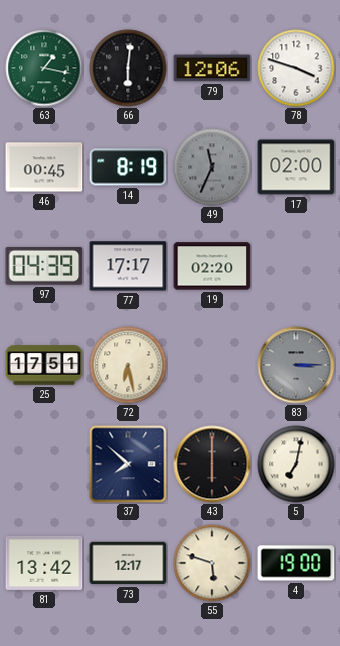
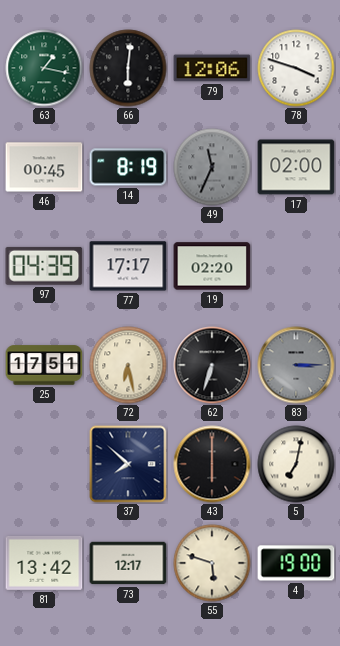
62: none -> 6:33
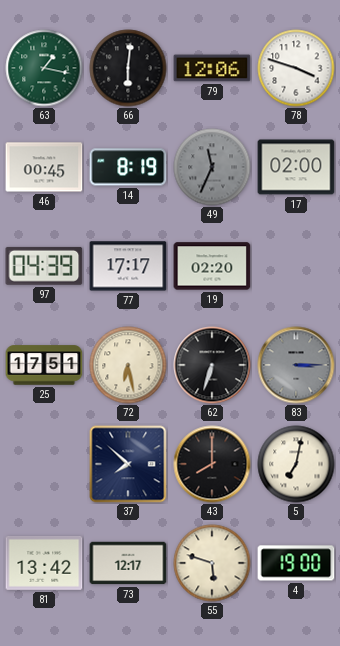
43: 6:00 -> 8:00
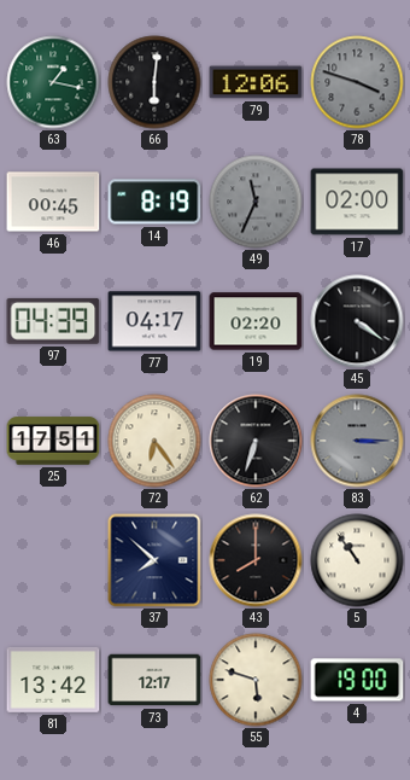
78 dial: white -> grey
77: 17:17 -> 04:17
45: none -> 4:21
72: 6:28 -> 6:24
5: 7:02 -> 10:54
